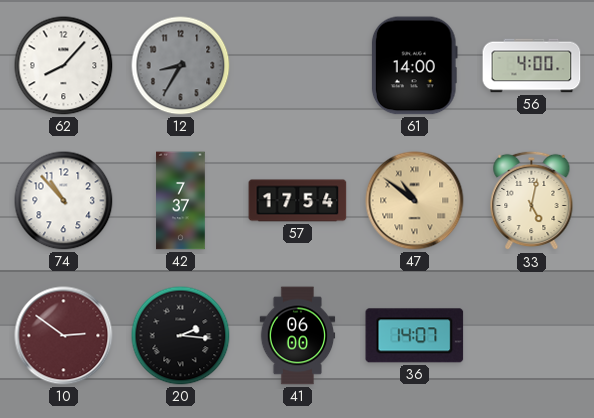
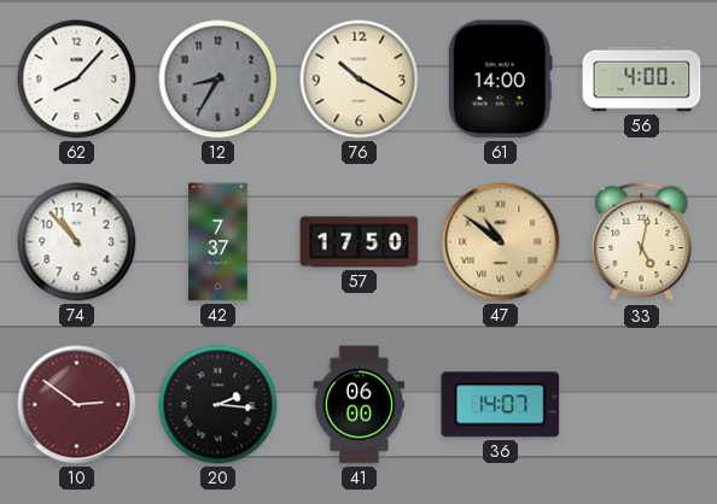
76: none -> 10:20
57: 17:54 -> 17:50
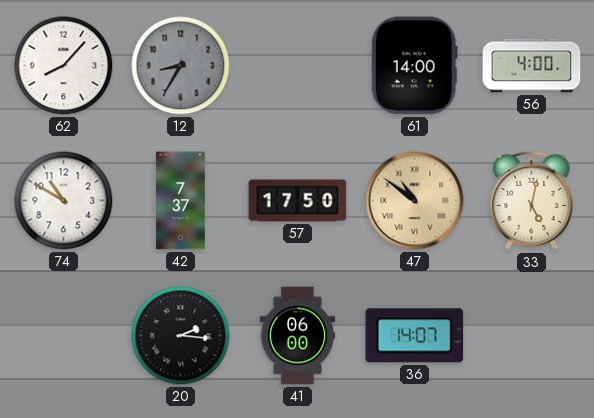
76: 10:20 -> none
74: 10:53 -> 10:50
10: 2:51 -> none
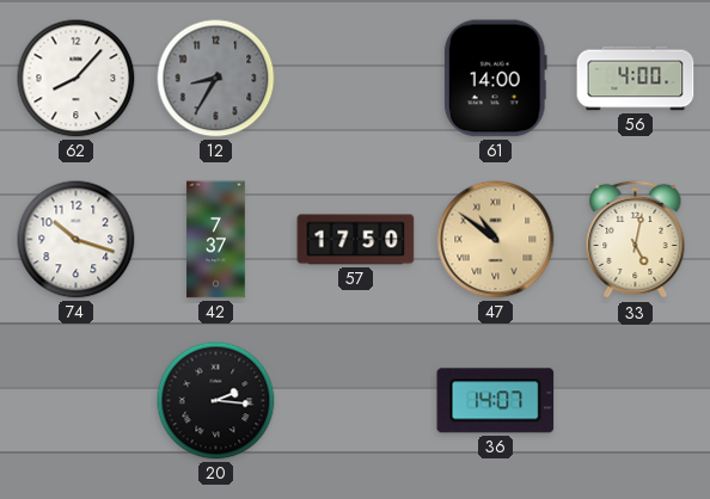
74: 10:50 -> 10:18
41: 06:00 -> none
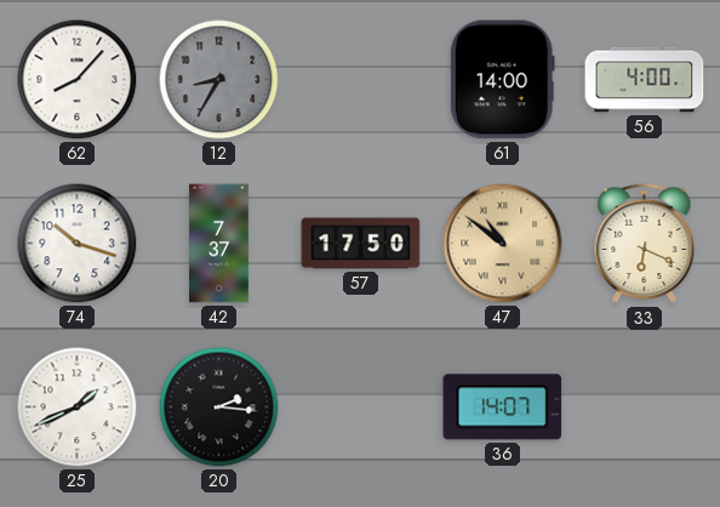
33: 5:02 -> 6:19
25: none -> 1:41
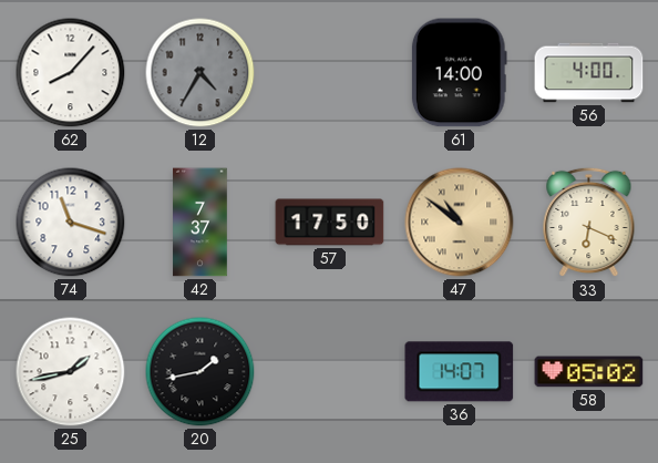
12: 8:35 -> 4:35
74: 10:18 -> 11:18
25: 1:41 -> 1:43
20: 2:16 -> 1:43
58: none -> 05:02
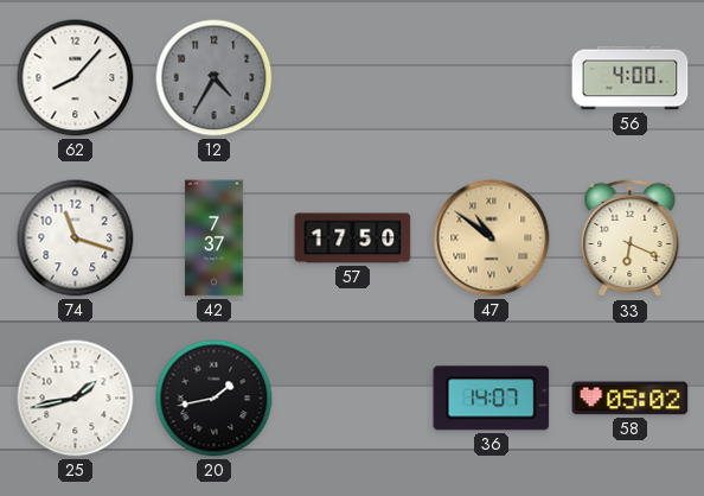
61: 14:00 -> none
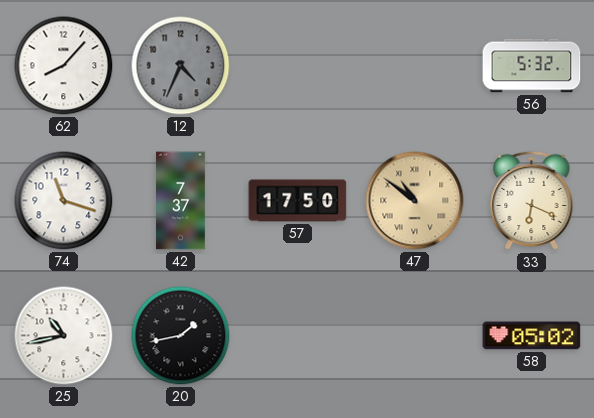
12: 4:35 -> 4:34
56: 4:00 -> 5:32
25: 1:43 -> 10:43
36: 14:07 -> none
